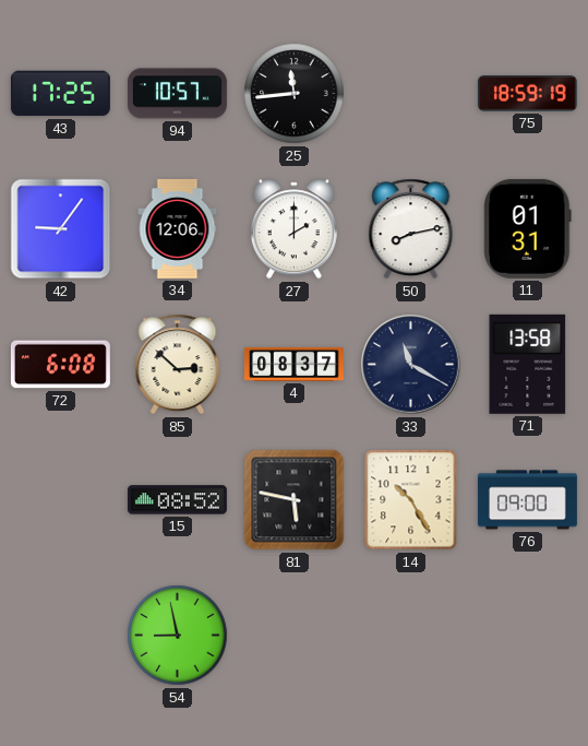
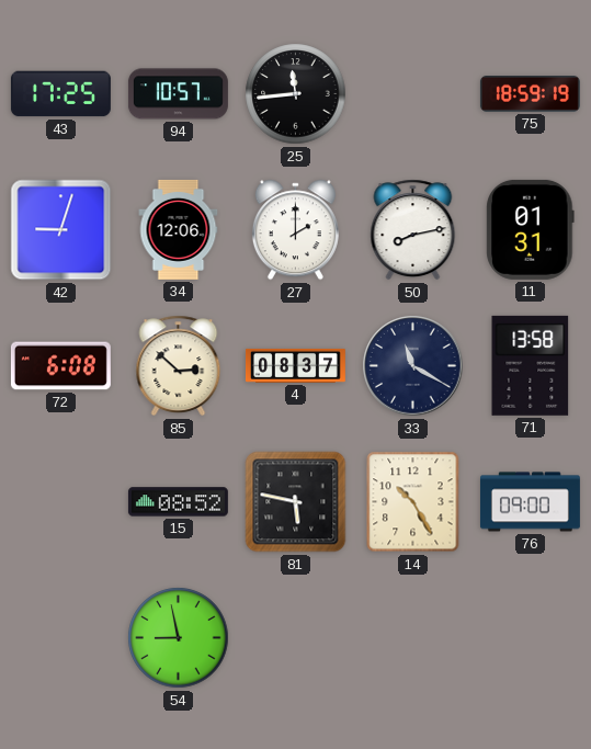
42: 9:06 -> 9:03
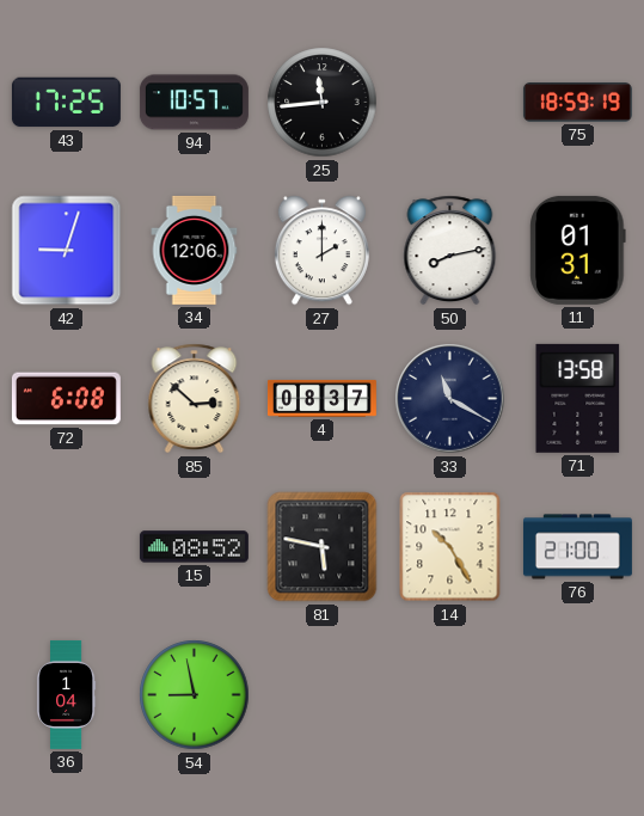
76: 09:00 -> 21:00
36: none -> 1:04
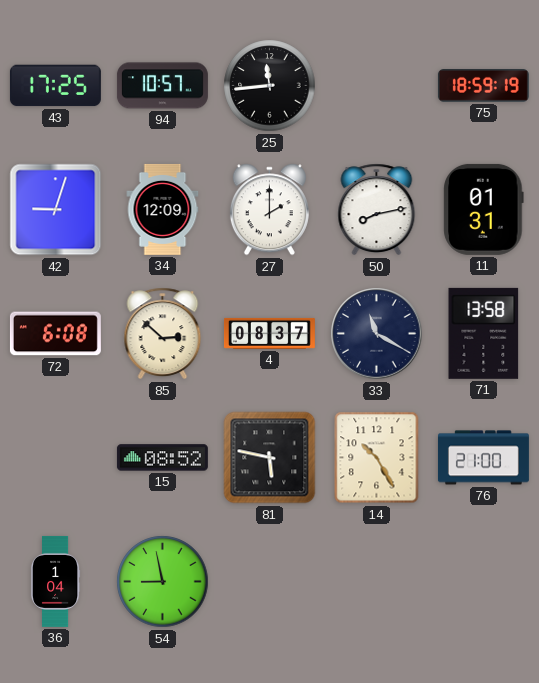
34: 12:06 -> 12:09
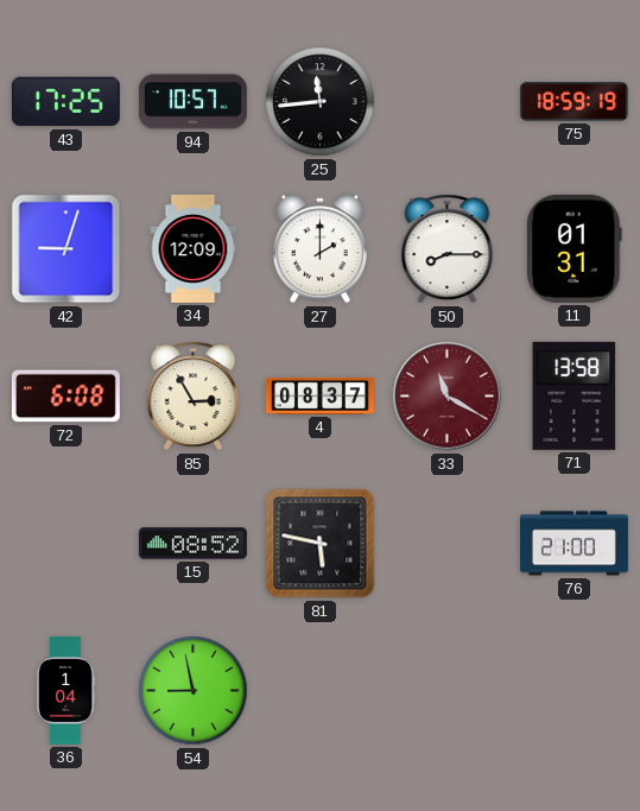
50: 8:13 -> 8:15
85: 2:52 -> 2:55
33 dial: navy -> burgundy
14: 10:25 -> none
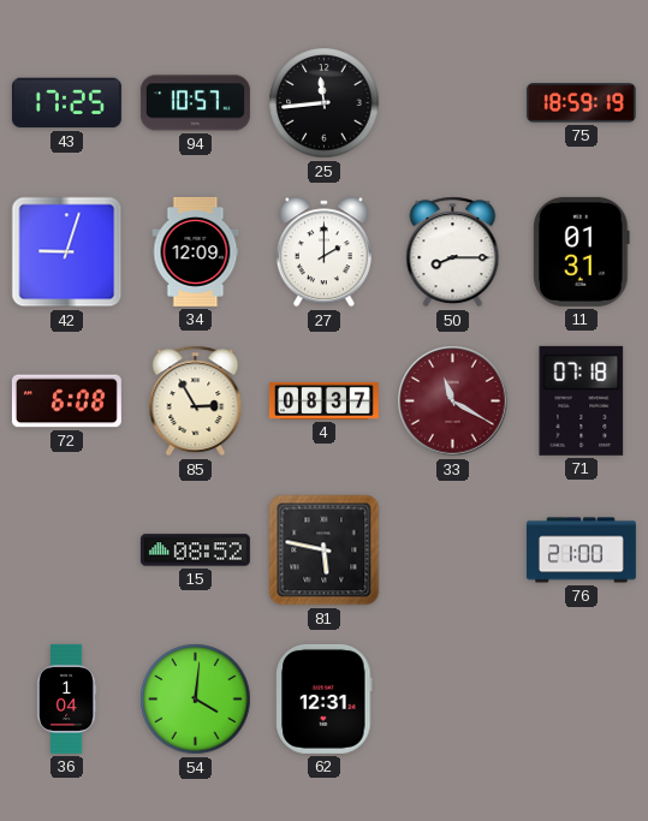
71: 13:58 -> 07:18
54: 8:58 -> 4:01
62: none -> 12:31
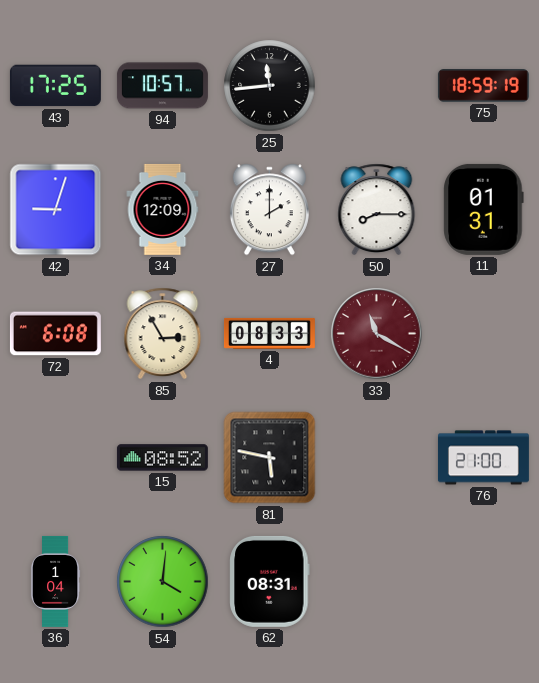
4: 08:37 -> 08:33
71: 07:18 -> none
62: 12:31 -> 08:31
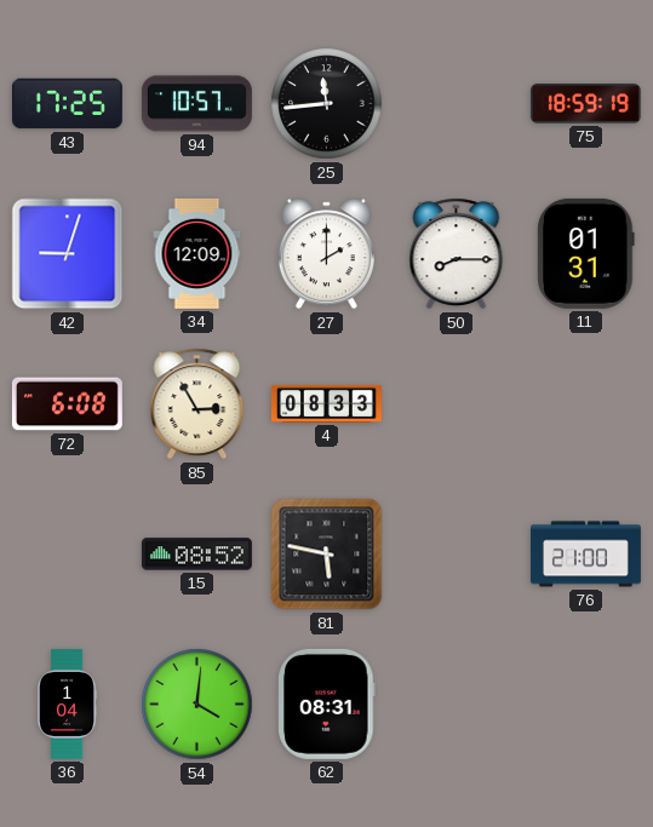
33: 11:20 -> none
